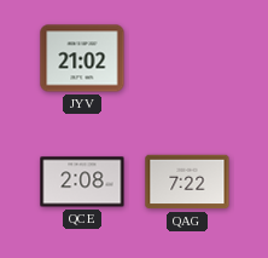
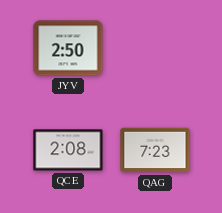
JYV: 21:02 -> 2:50
QAG: 7:22 -> 7:23
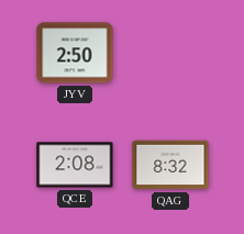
QAG: 7:23 -> 8:32
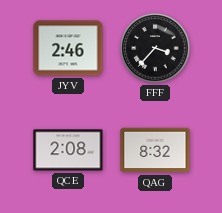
JYV: 2:50 -> 2:46
FFF: none -> 3:37
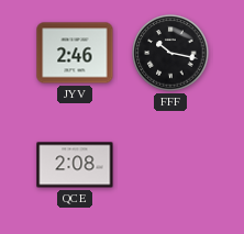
FFF: 3:37 -> 10:17
QAG: 8:32 -> none
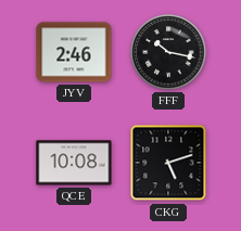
QCE: 2:08 -> 10:08
CKG: none -> 5:12
